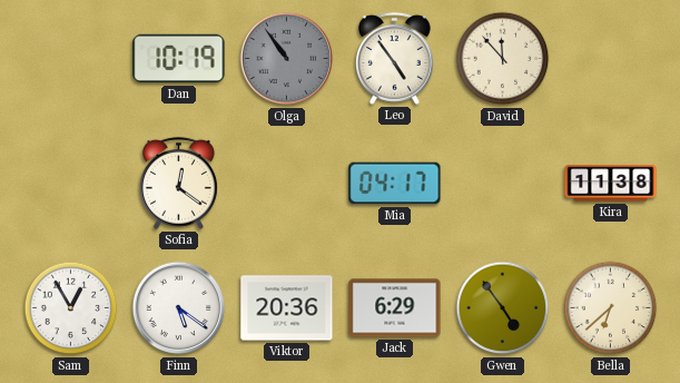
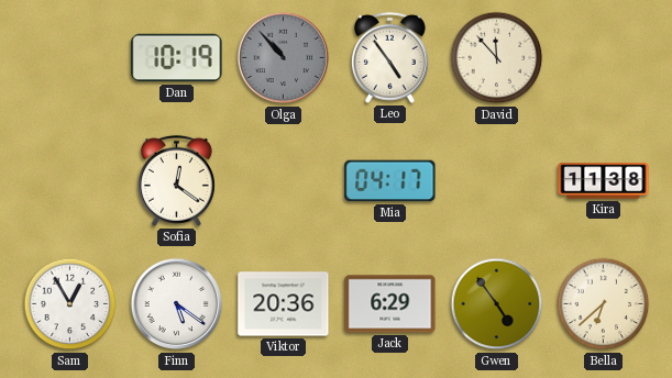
Olga: 10:54 -> 10:53
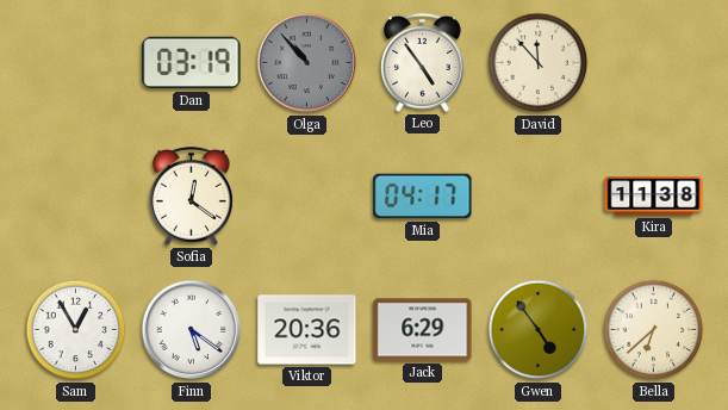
Dan: 10:19 -> 03:19
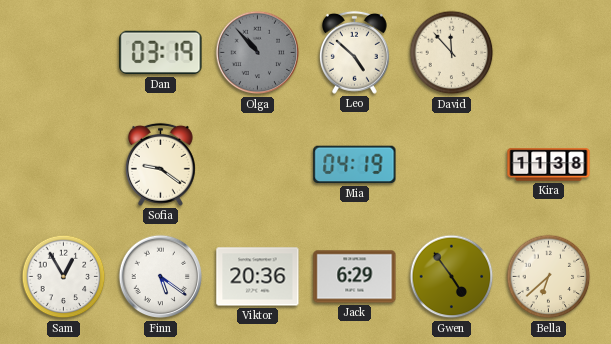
Leo: 4:54 -> 4:52
Sofia: 12:21 -> 9:21
Mia: 04:17 -> 04:19
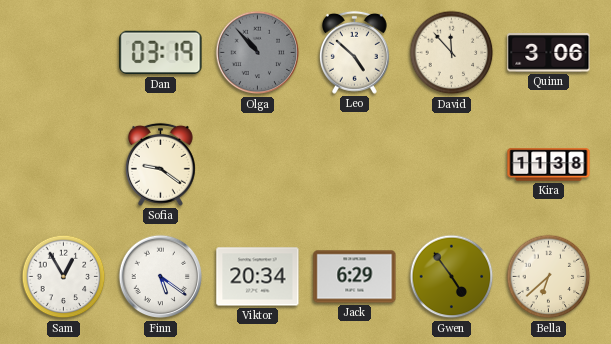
Quinn: none -> 3:06
Mia: 04:19 -> none
Viktor: 20:36 -> 20:34
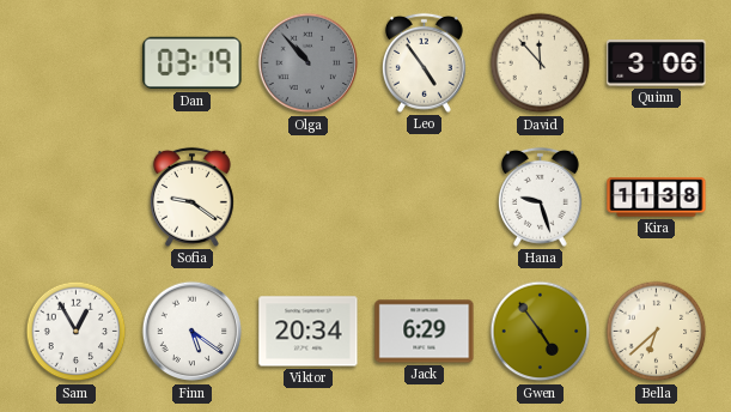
Leo: 4:52 -> 4:54
Hana: none -> 9:27
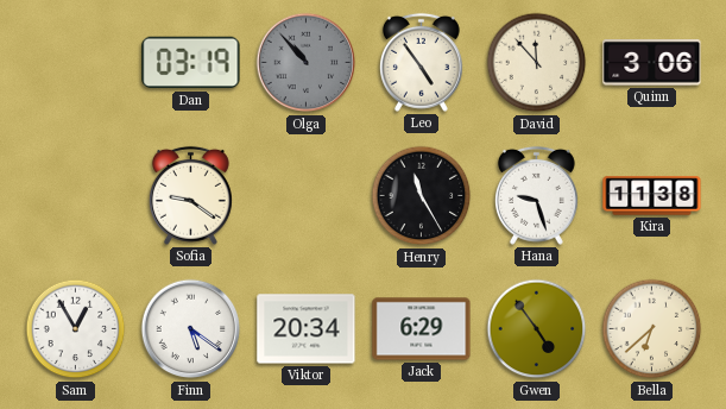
Henry: none -> 11:25
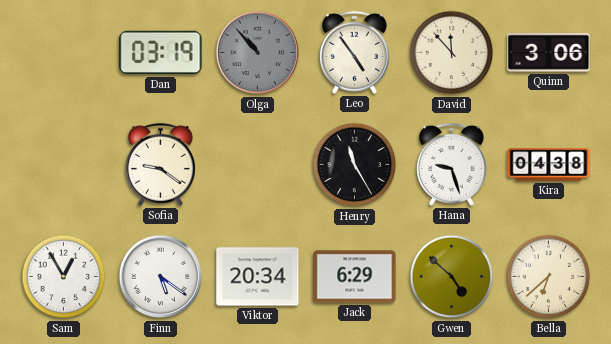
Kira: 11:38 -> 04:38
Gwen: 4:54 -> 4:52
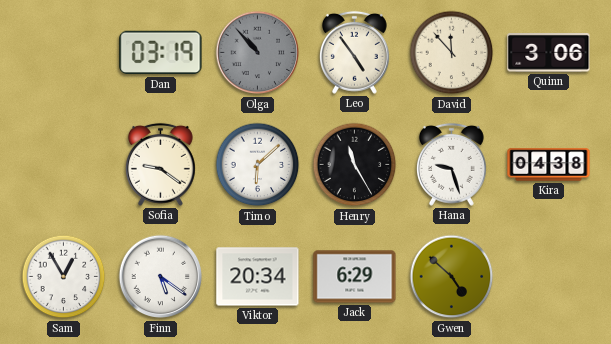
Timo: none -> 6:08
Bella: 6:38 -> none
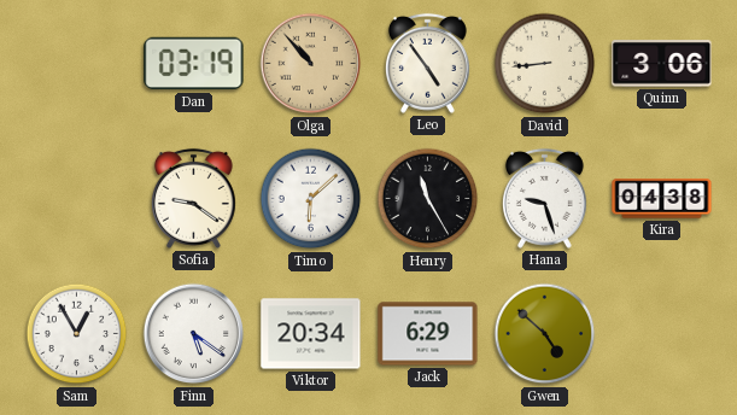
Olga dial: grey -> champagne
David: 11:53 -> 8:44
